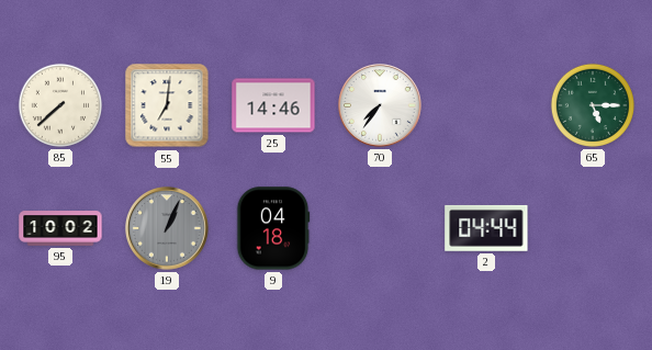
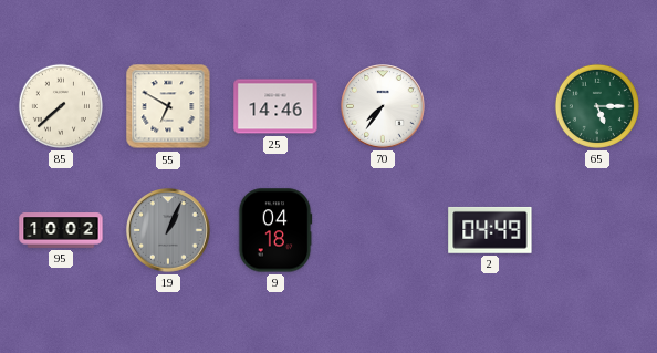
55: 7:01 -> 6:50
2: 04:44 -> 04:49
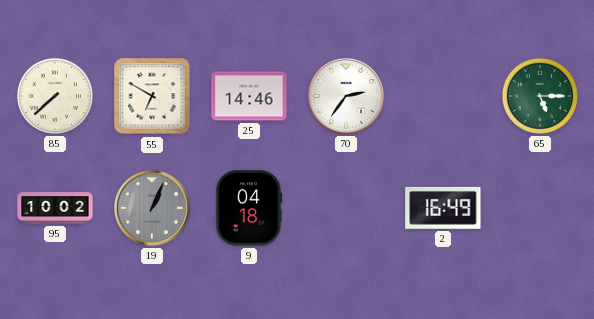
70: 7:36 -> 2:36
2: 04:49 -> 16:49
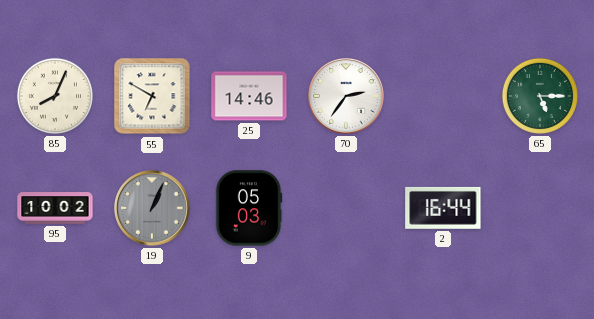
85: 7:38 -> 8:04
9: 04:18 -> 05:03
2: 16:49 -> 16:44
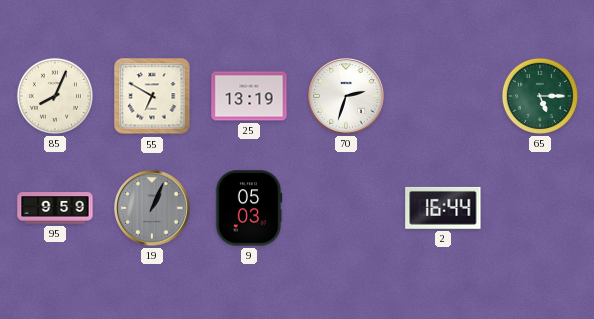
25: 14:46 -> 13:19
70: 2:36 -> 2:33
95: 10:02 -> 9:59
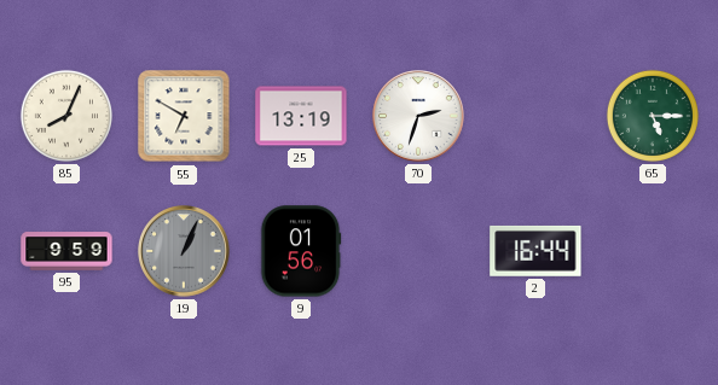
9: 05:03 -> 01:56
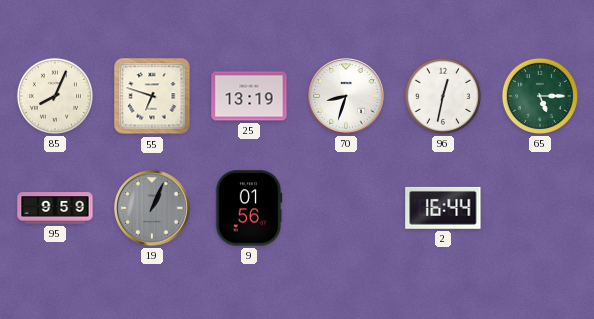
55: 6:50 -> 6:48
70: 2:33 -> 8:33
96: none -> 12:32
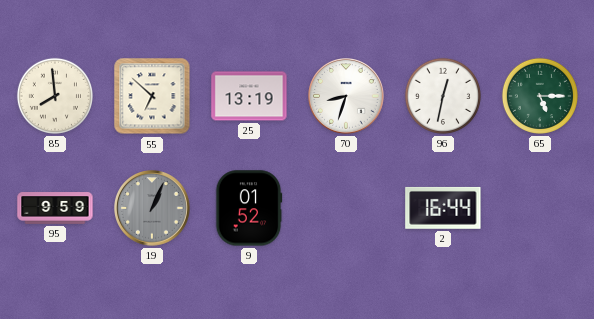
85: 8:04 -> 7:59
55: 6:48 -> 6:52
9: 01:56 -> 01:52
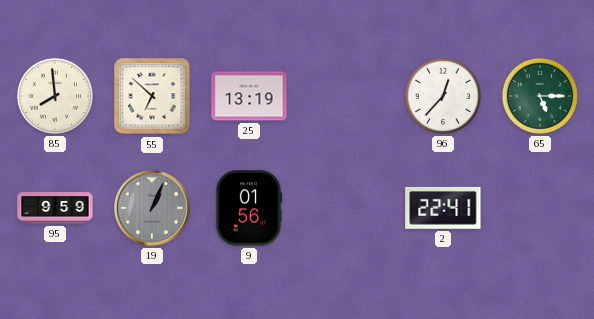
70: 8:33 -> none
96: 12:32 -> 12:37
9: 01:52 -> 01:56
2: 16:44 -> 22:41
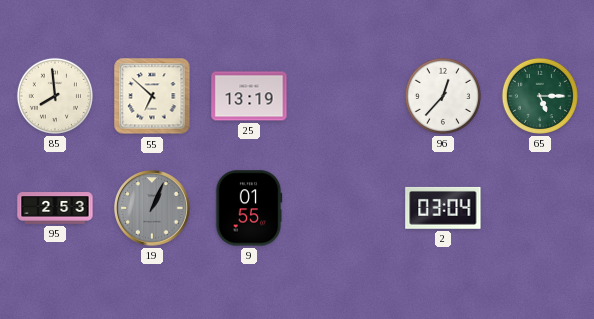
95: 9:59 -> 2:53
9: 01:56 -> 01:55
2: 22:41 -> 03:04
